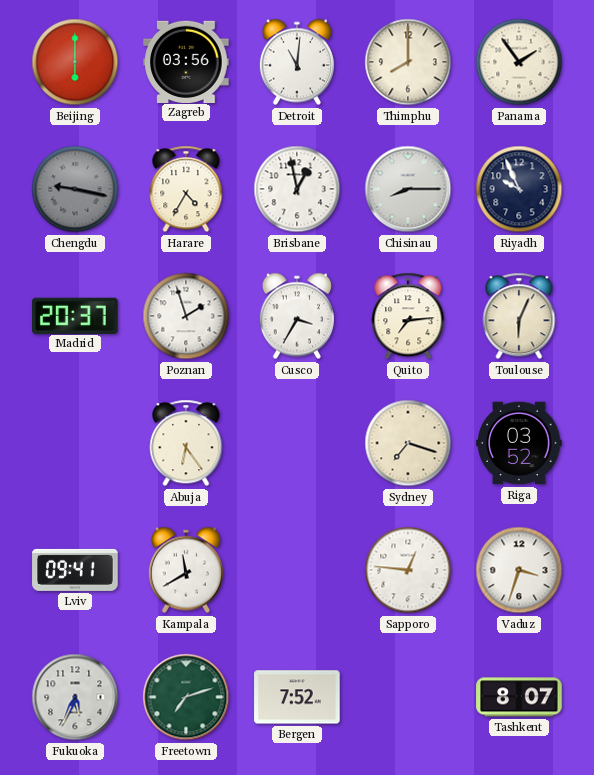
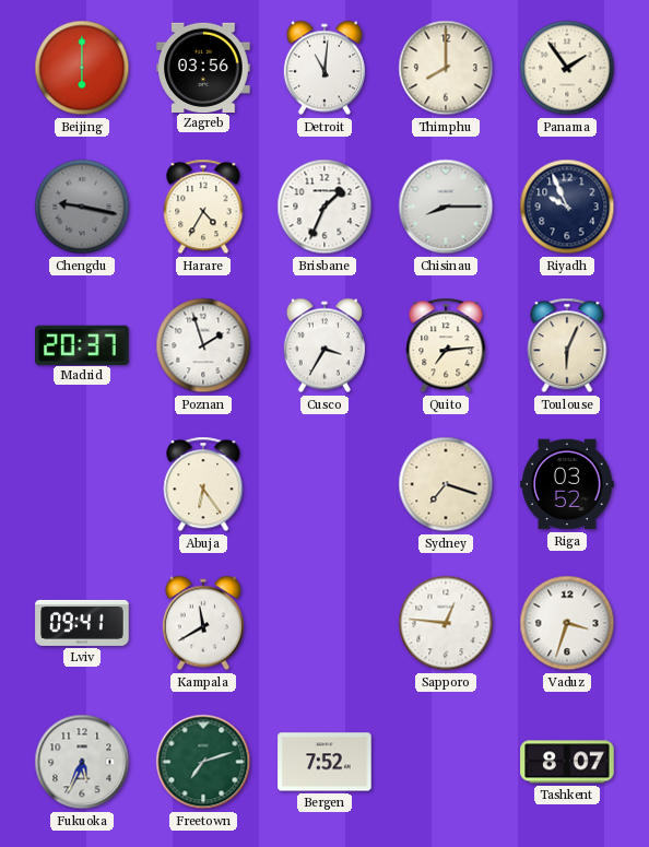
Brisbane: 12:58 -> 1:34
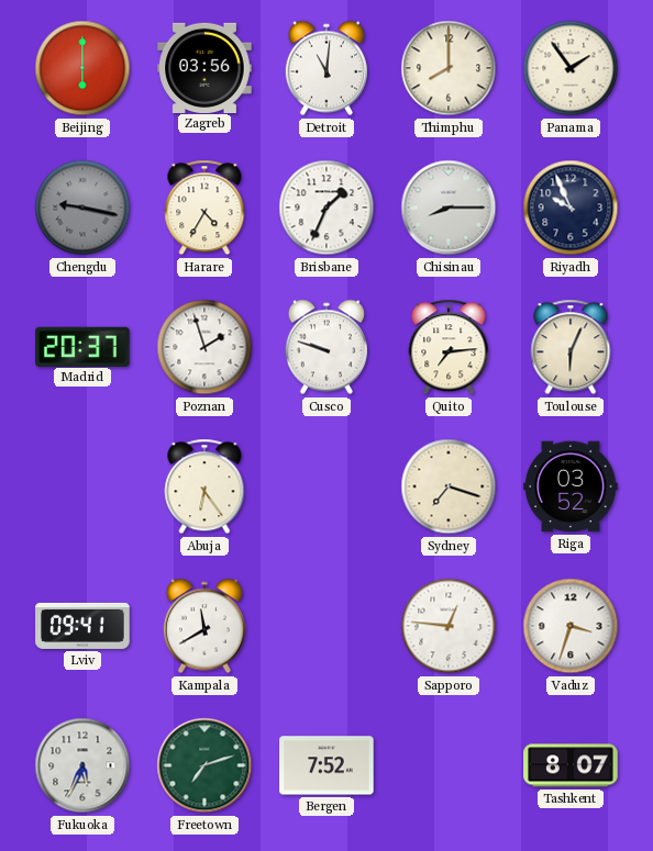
Cusco: 3:35 -> 9:48
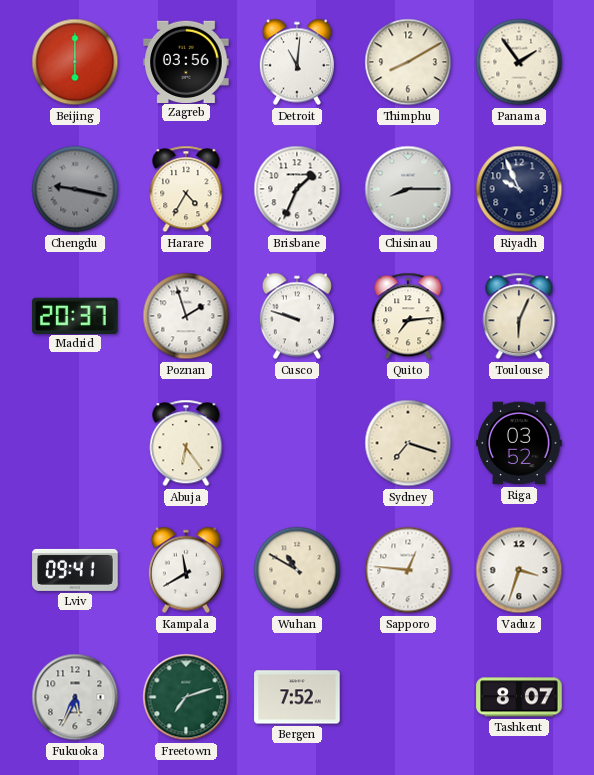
Thimphu: 8:00 -> 8:10
Wuhan: none -> 10:50
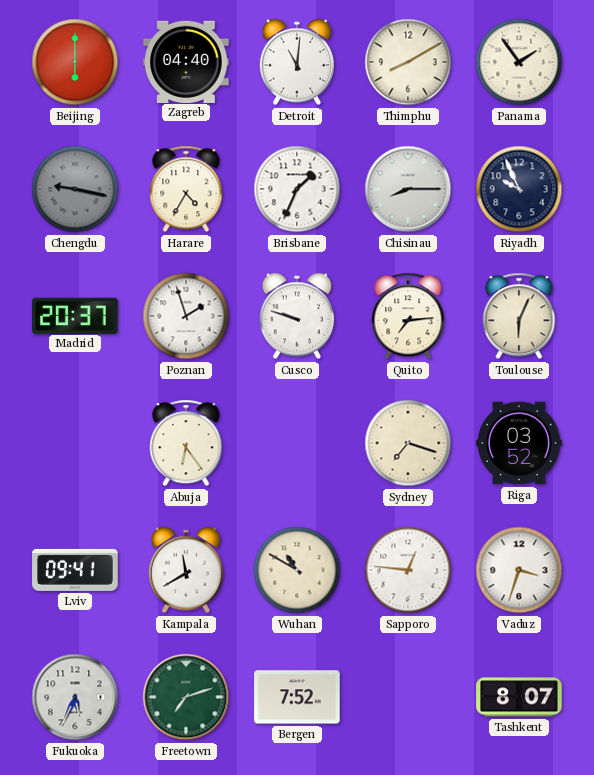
Zagreb: 03:56 -> 04:40
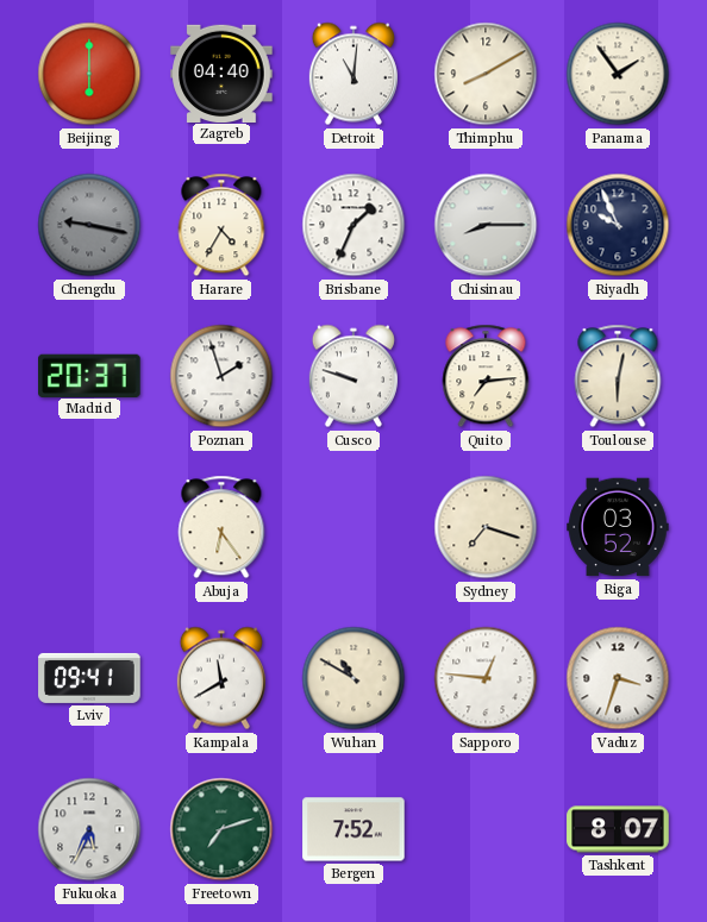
Toulouse: 6:04 -> 6:02
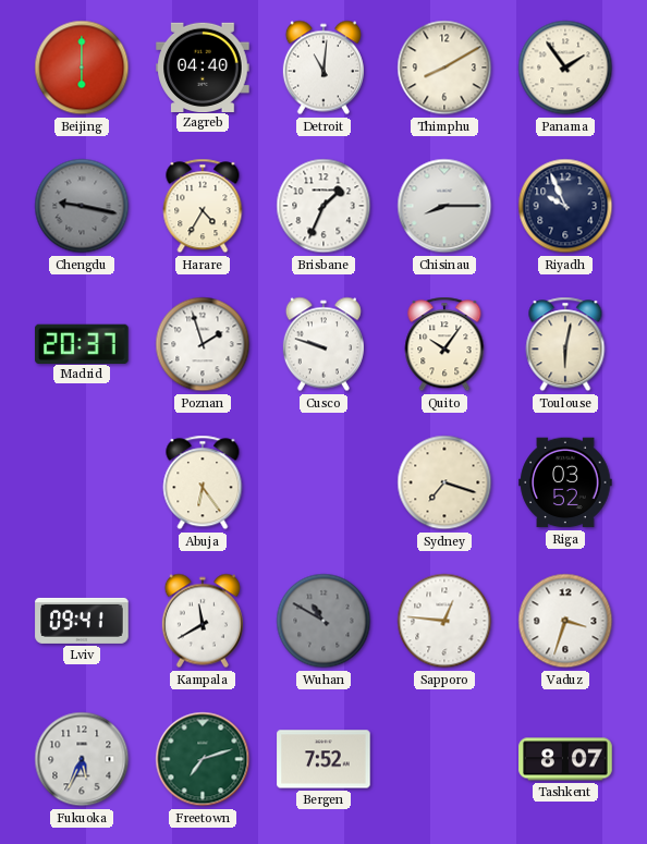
Quito: 7:14 -> 10:06
Wuhan dial: cream -> grey
